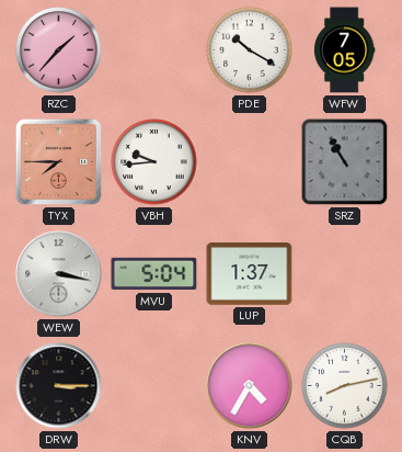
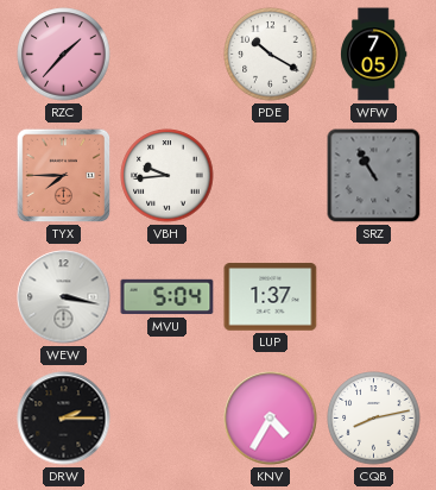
DRW: 3:15 -> 2:15
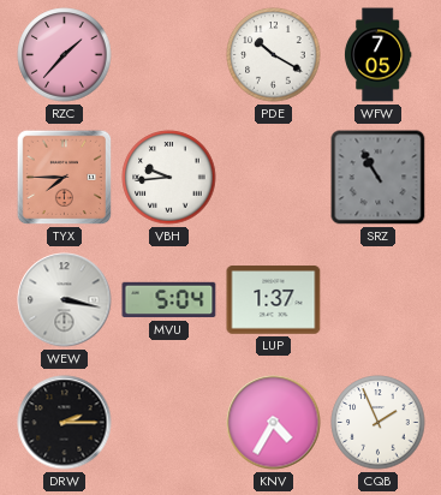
CQB: 8:13 -> 1:56
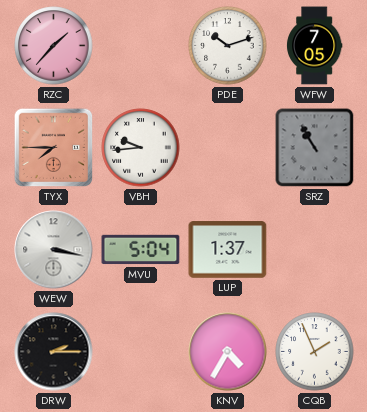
PDE: 10:20 -> 10:12
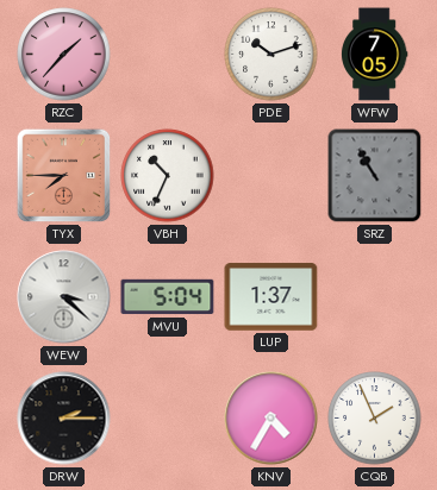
VBH: 9:44 -> 10:34
WEW: 3:17 -> 3:22
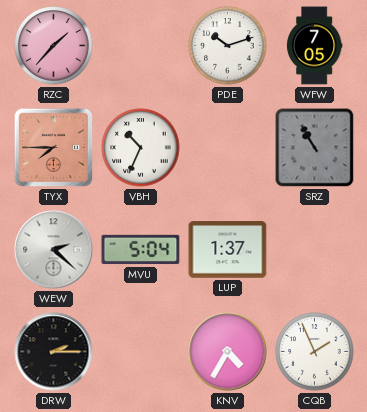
WEW: 3:22 -> 2:22
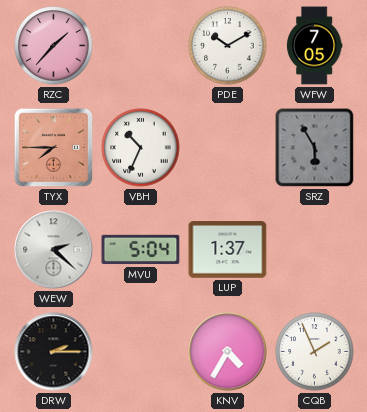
PDE: 10:12 -> 10:10
SRZ: 10:55 -> 5:55
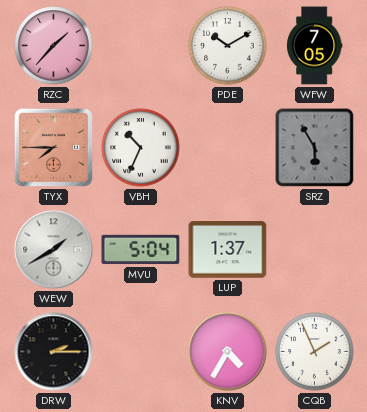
WEW: 2:22 -> 1:40
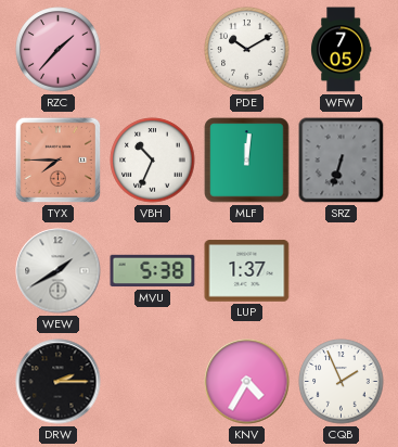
MLF: none -> 12:01
SRZ: 5:55 -> 6:33
MVU: 5:04 -> 5:38
